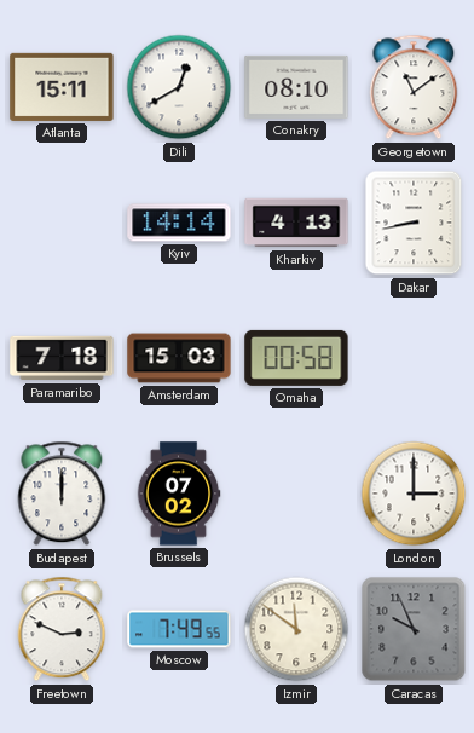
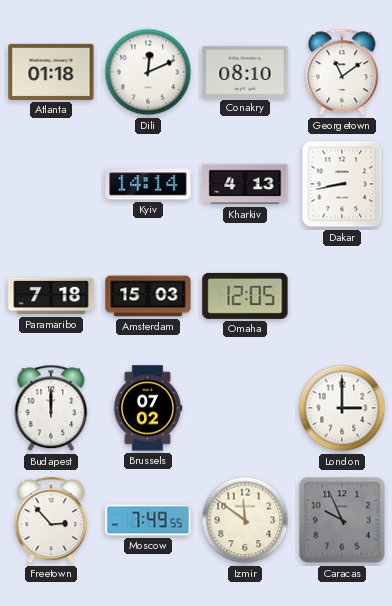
Atlanta: 15:11 -> 01:18
Dili: 12:40 -> 12:11
Omaha: 00:58 -> 12:05
Freetown: 2:49 -> 2:53
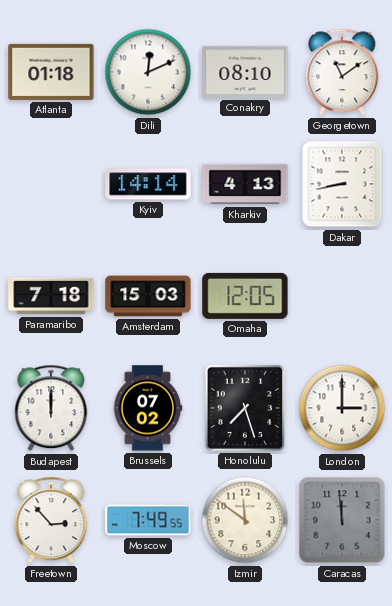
Honolulu: none -> 7:27
Caracas: 9:56 -> 11:59
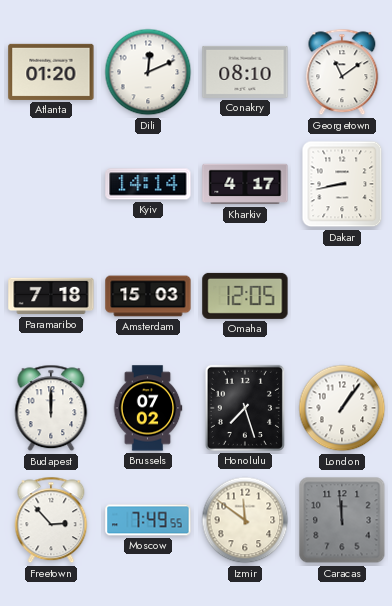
Atlanta: 01:18 -> 01:20
Kharkiv: 4:13 -> 4:17
London: 3:00 -> 1:06
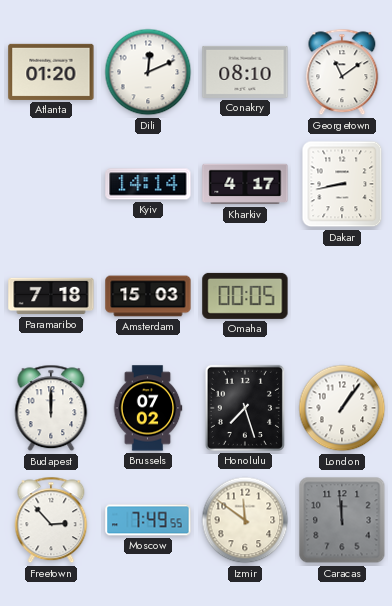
Omaha: 12:05 -> 00:05
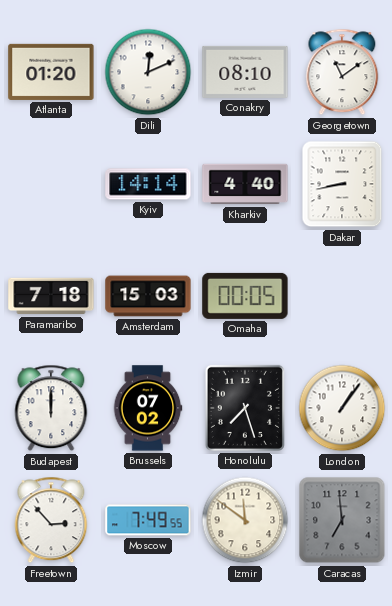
Kharkiv: 4:17 -> 4:40
Caracas: 11:59 -> 6:59
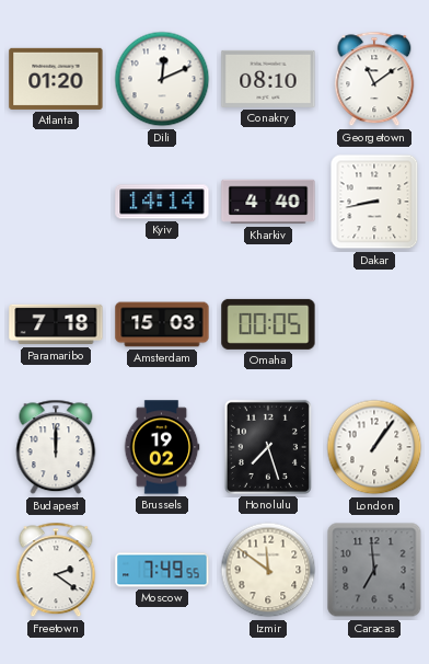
Brussels: 07:02 -> 19:02
Freetown: 2:53 -> 2:21
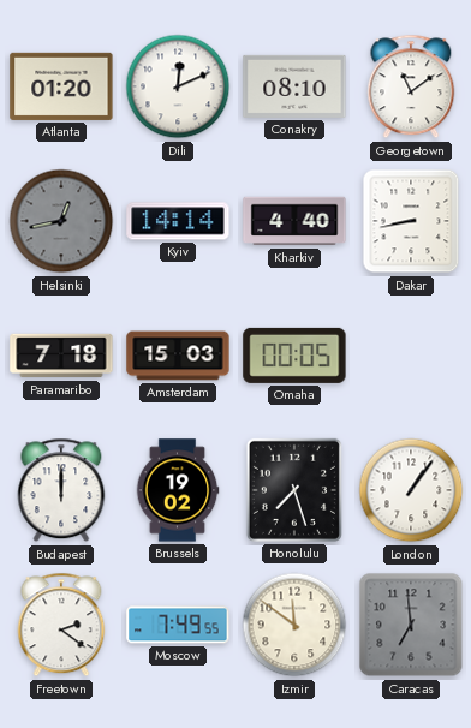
Helsinki: none -> 12:43
